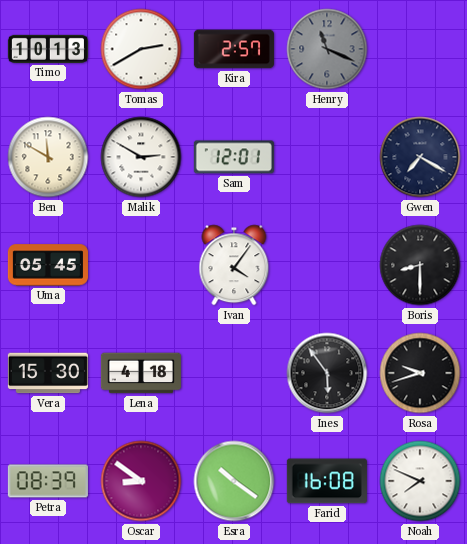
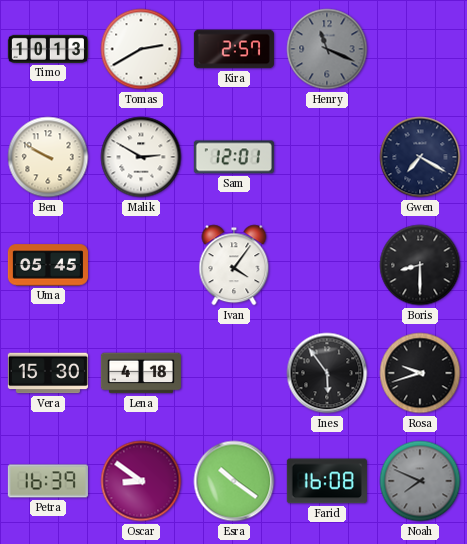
Ben: 11:50 -> 9:50
Petra: 08:39 -> 16:39
Noah dial: white -> grey
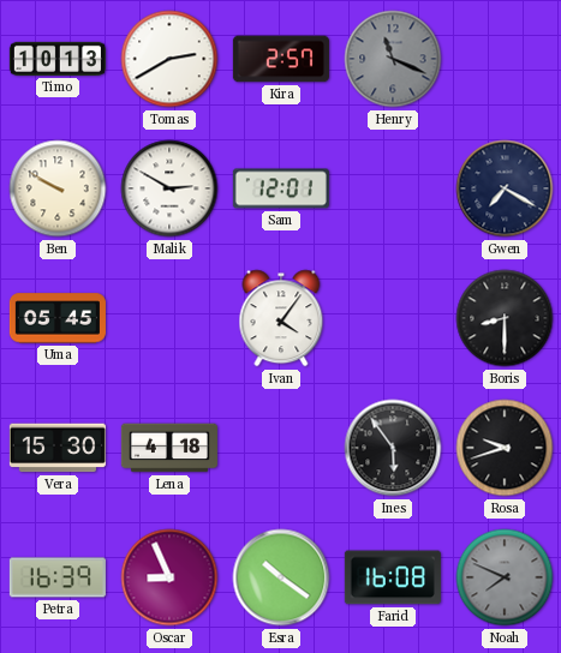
Oscar: 8:51 -> 8:56
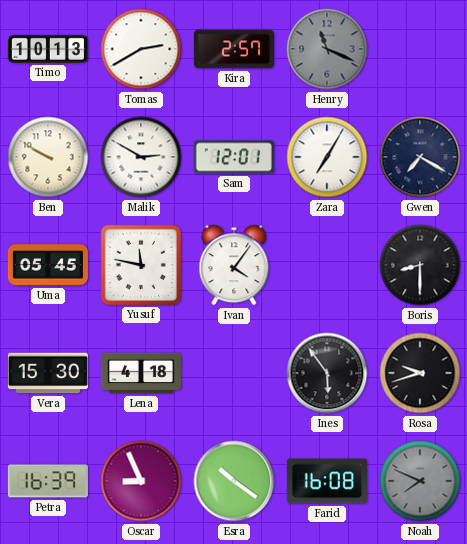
Zara: none -> 7:05
Yusuf: none -> 11:47
